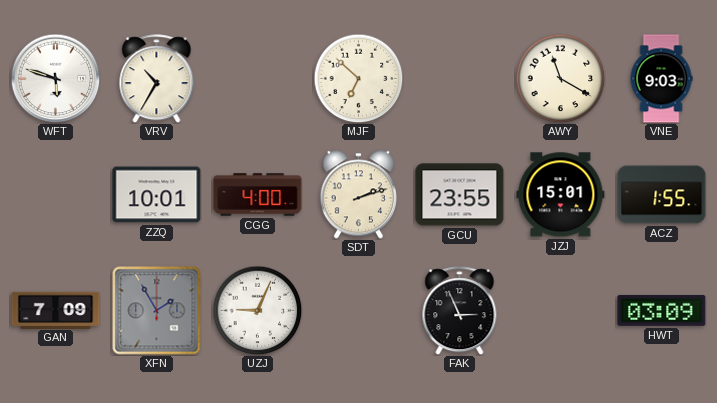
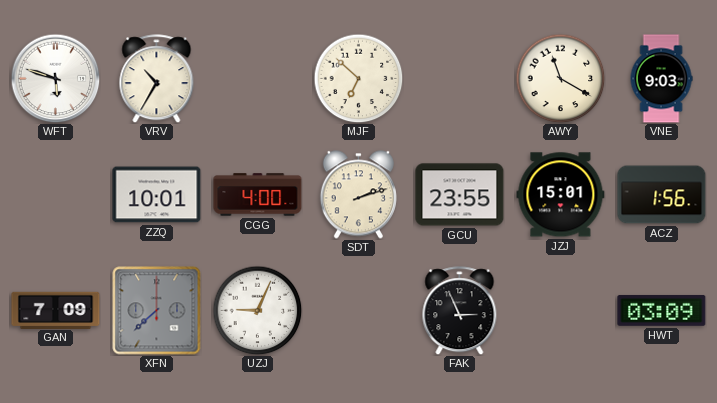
ACZ: 1:55 -> 1:56
XFN: 1:55 -> 7:38
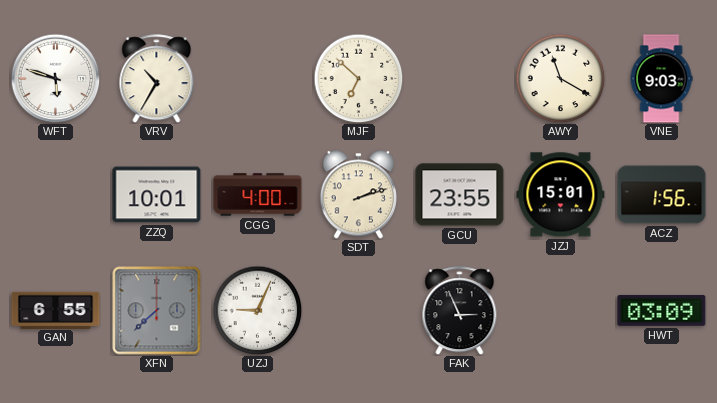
GAN: 7:09 -> 6:55
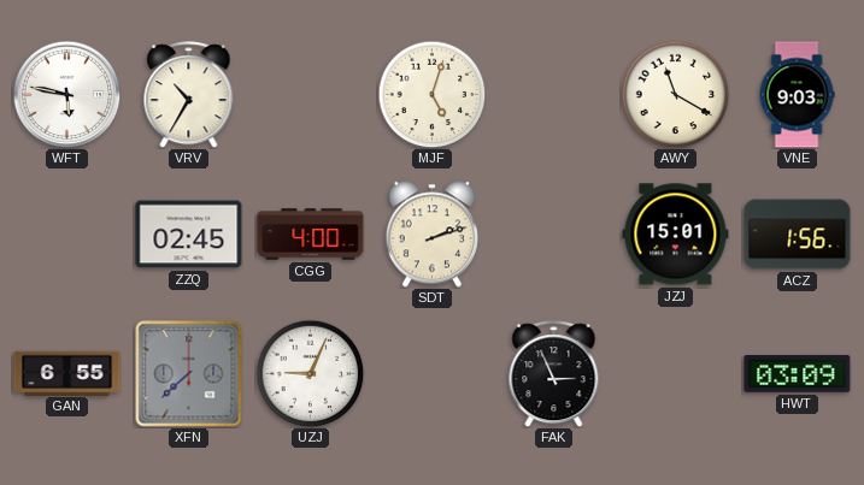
WFT: 5:48 -> 5:47
MJF: 6:52 -> 5:03
ZZQ: 10:01 -> 02:45
GCU: 23:55 -> none
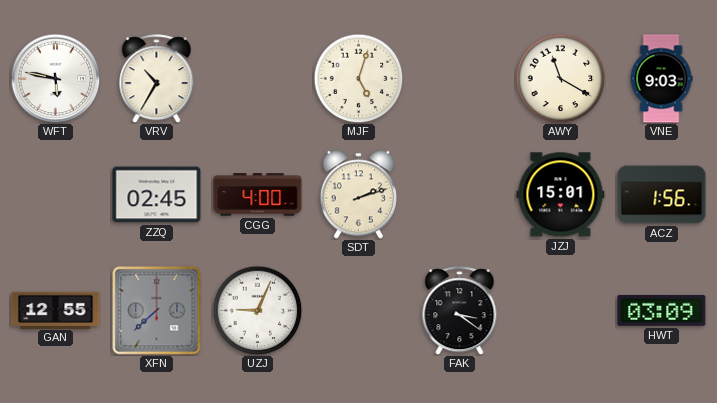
GAN: 6:55 -> 12:55
FAK: 2:56 -> 3:21
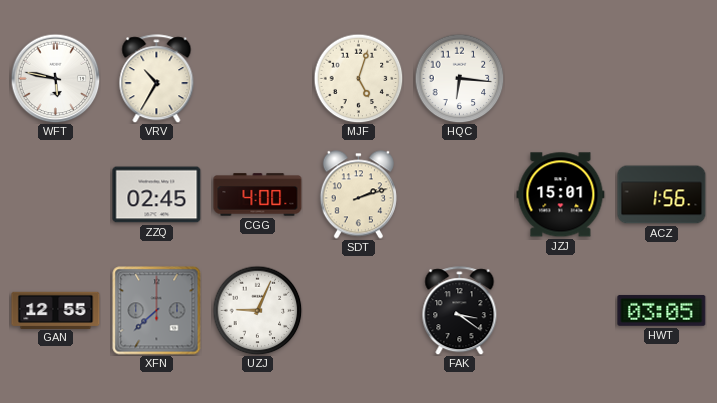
HQC: none -> 6:16
AWY: 11:20 -> none
VNE: 9:03 -> none
HWT: 03:09 -> 03:05
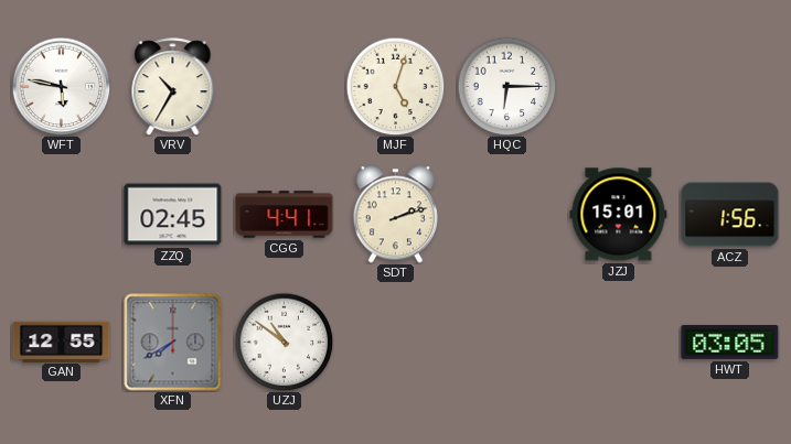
HQC: 6:16 -> 6:15
CGG: 4:00 -> 4:41
XFN: 7:38 -> 7:40
UZJ: 9:04 -> 10:51
FAK: 3:21 -> none
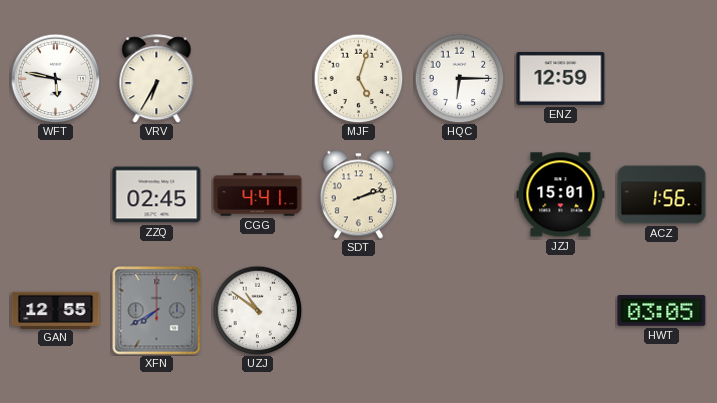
VRV: 10:35 -> 6:35
ENZ: none -> 12:59
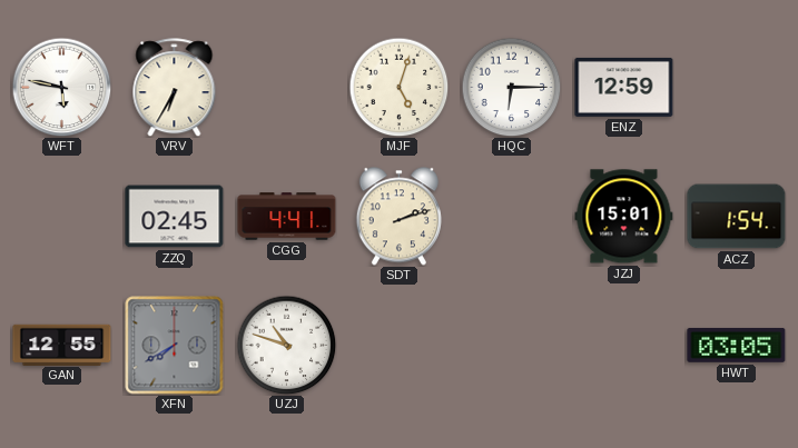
ACZ: 1:56 -> 1:54
UZJ: 10:51 -> 10:48
